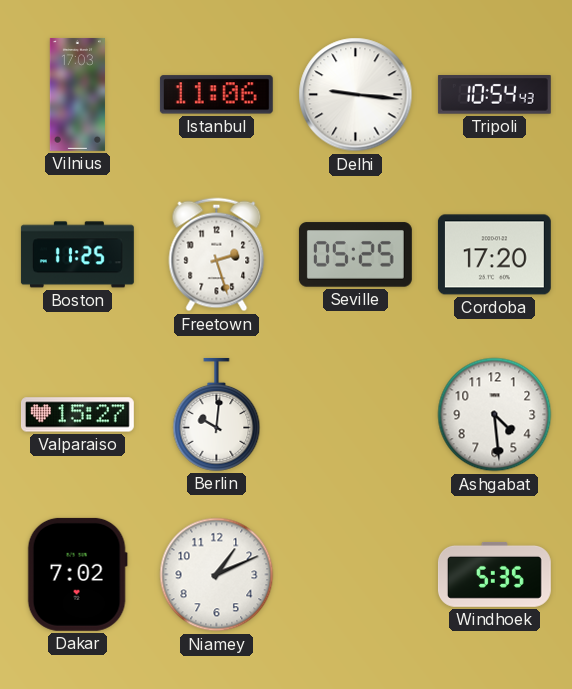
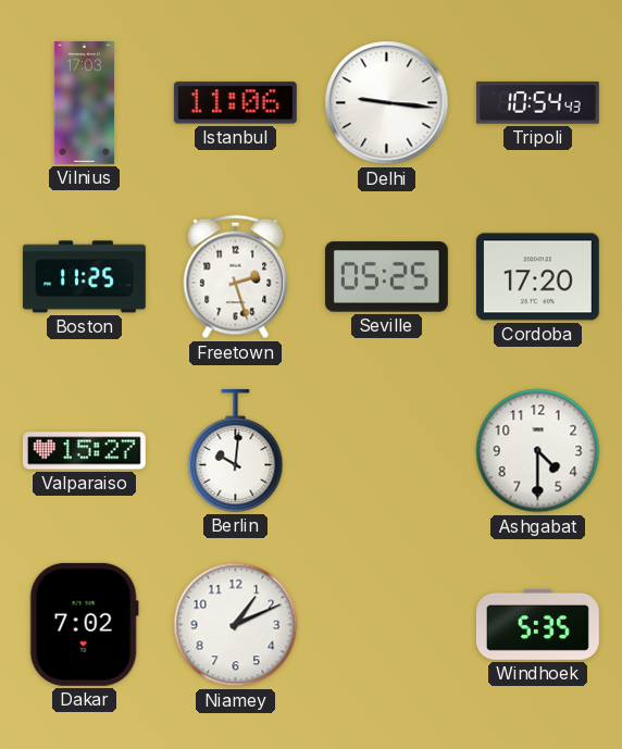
Ashgabat: 4:29 -> 4:30
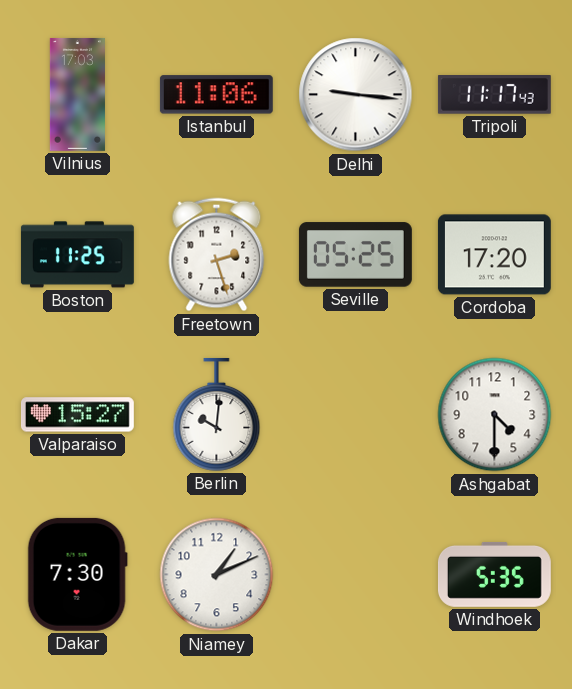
Tripoli: 10:54 -> 11:17
Dakar: 7:02 -> 7:30
